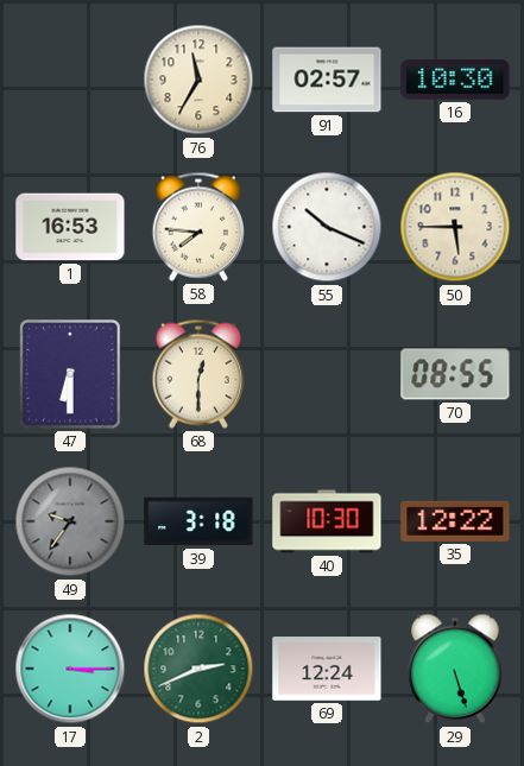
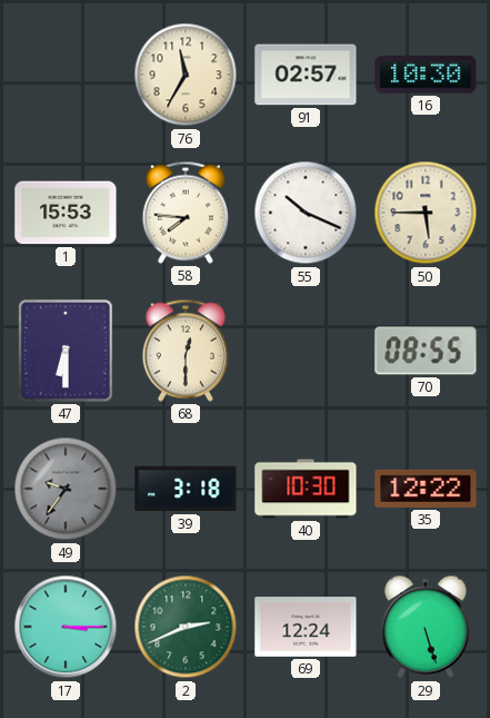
1: 16:53 -> 15:53
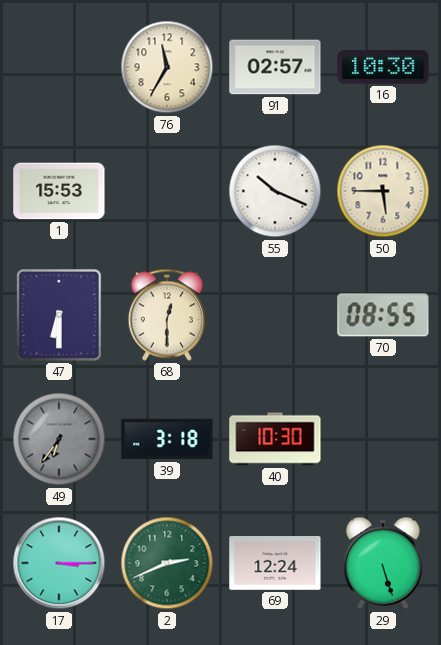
58: 7:46 -> none
49: 9:36 -> 6:36
35: 12:22 -> none
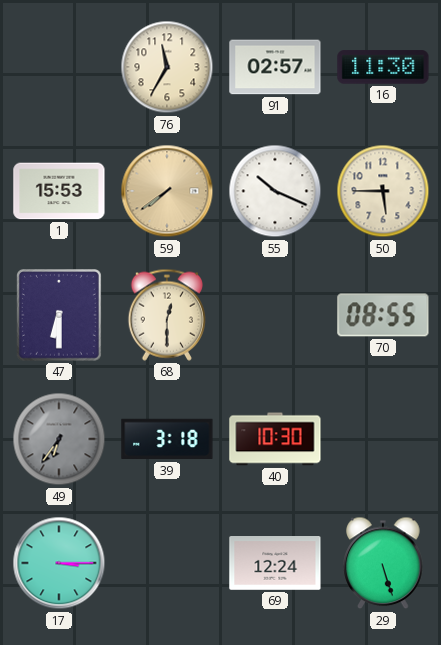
16: 10:30 -> 11:30
59: none -> 7:39
2: 2:41 -> none
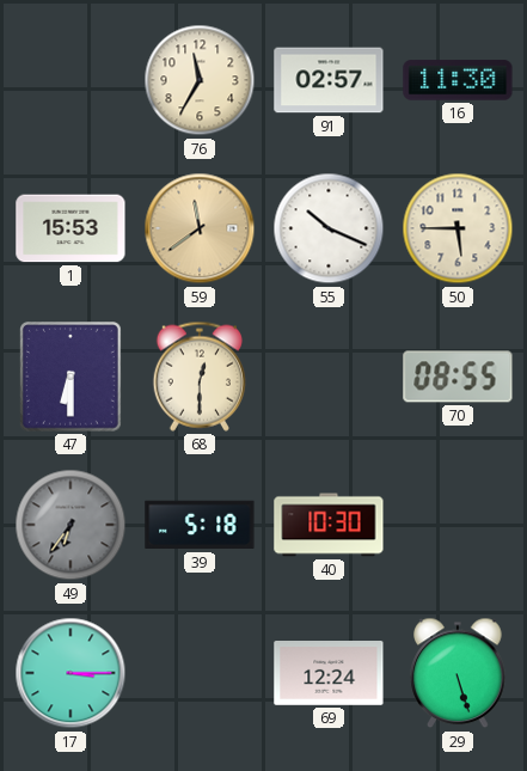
59: 7:39 -> 11:39
39: 3:18 -> 5:18
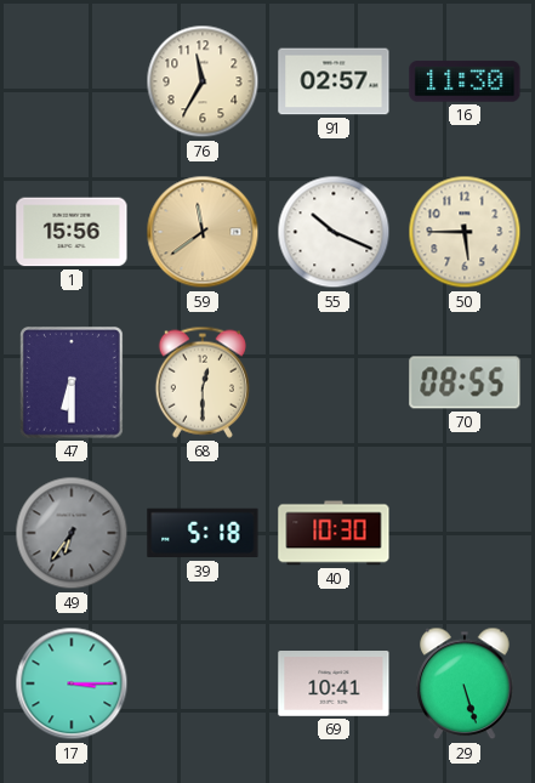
1: 15:53 -> 15:56
69: 12:24 -> 10:41
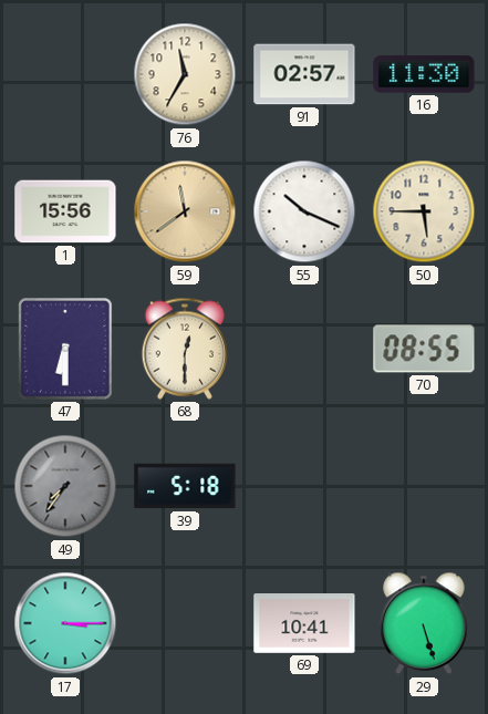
49: 6:36 -> 7:36
40: 10:30 -> none
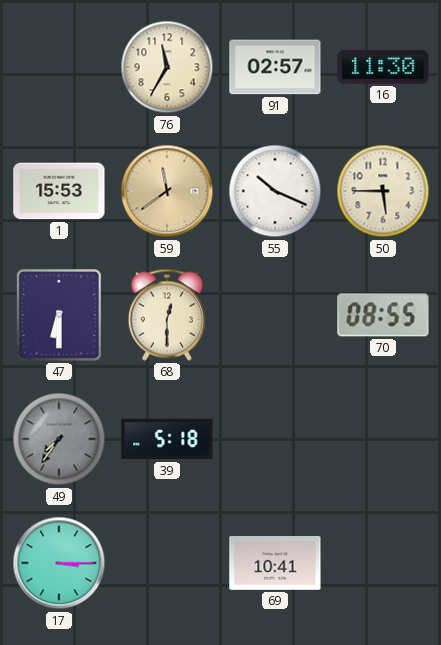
1: 15:56 -> 15:53
29: 5:27 -> none
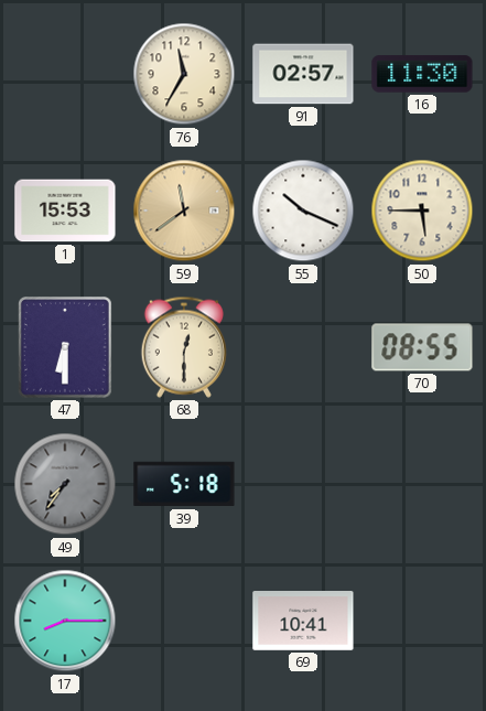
17: 3:15 -> 8:15
